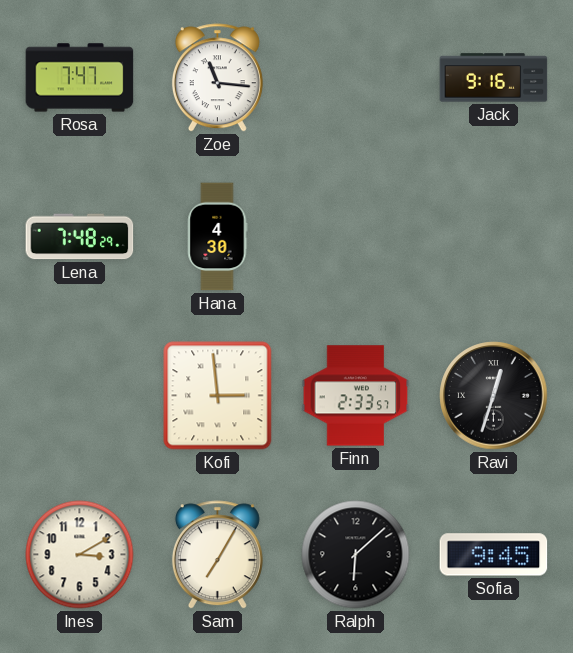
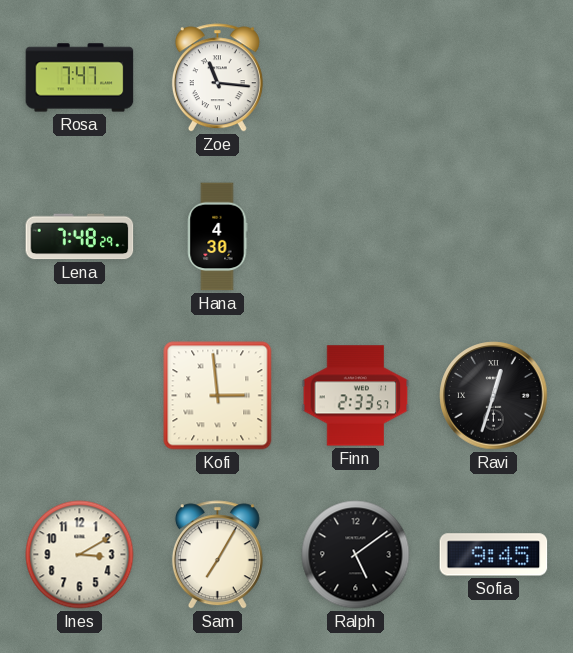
Jack: 9:16 -> none
Ralph: 6:08 -> 5:09
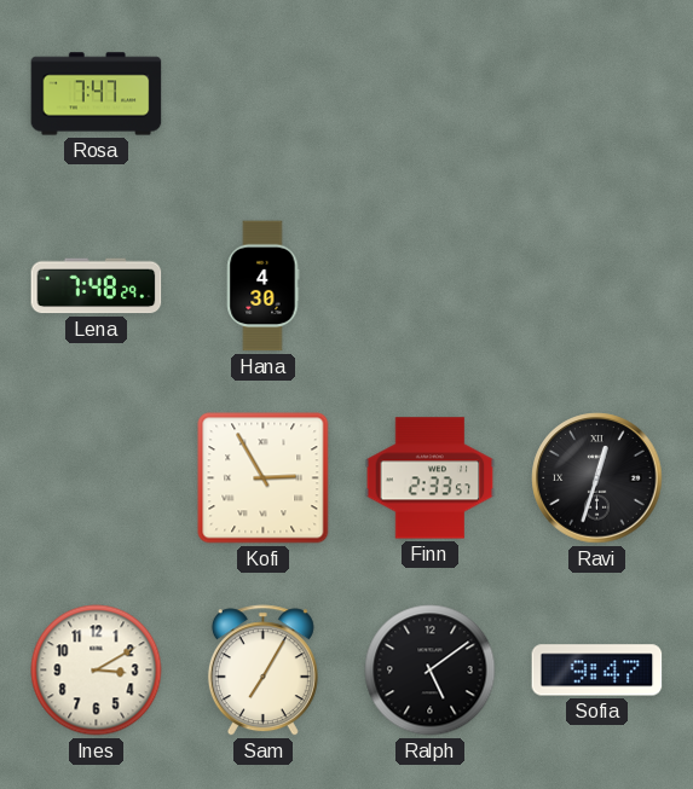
Zoe: 11:16 -> none
Kofi: 2:59 -> 2:55
Sofia: 9:45 -> 9:47
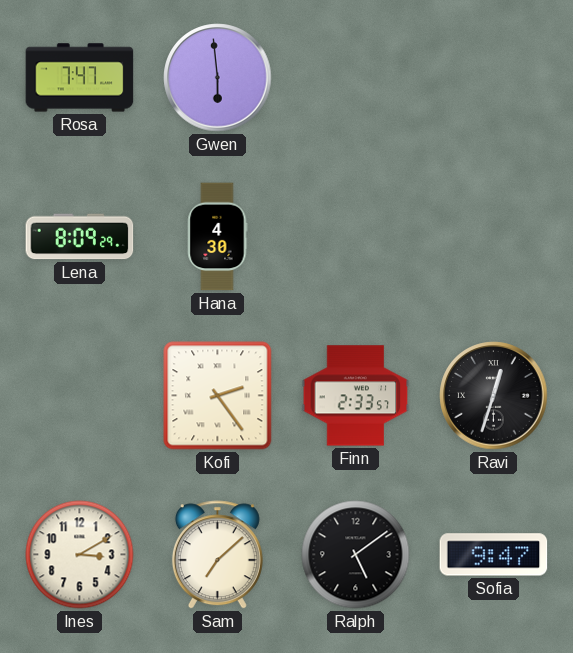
Gwen: none -> 5:59
Lena: 7:48 -> 8:09
Kofi: 2:55 -> 2:24
Sam: 7:05 -> 7:08
